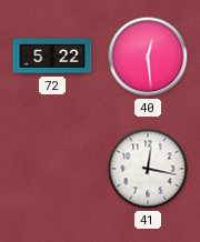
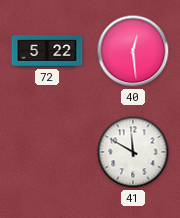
41: 12:17 -> 11:50
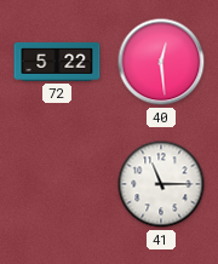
41: 11:50 -> 11:15
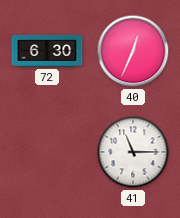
72: 5:22 -> 6:30
40: 12:29 -> 12:34
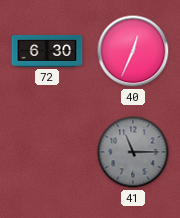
41 dial: white -> grey
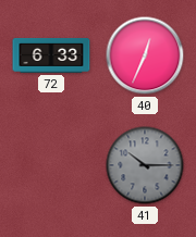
72: 6:30 -> 6:33
41: 11:15 -> 10:15
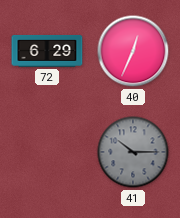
72: 6:33 -> 6:29
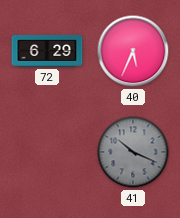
40: 12:34 -> 5:34
41: 10:15 -> 10:19
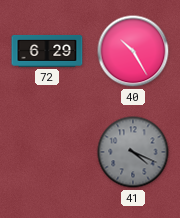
40: 5:34 -> 10:25
41: 10:19 -> 4:19
